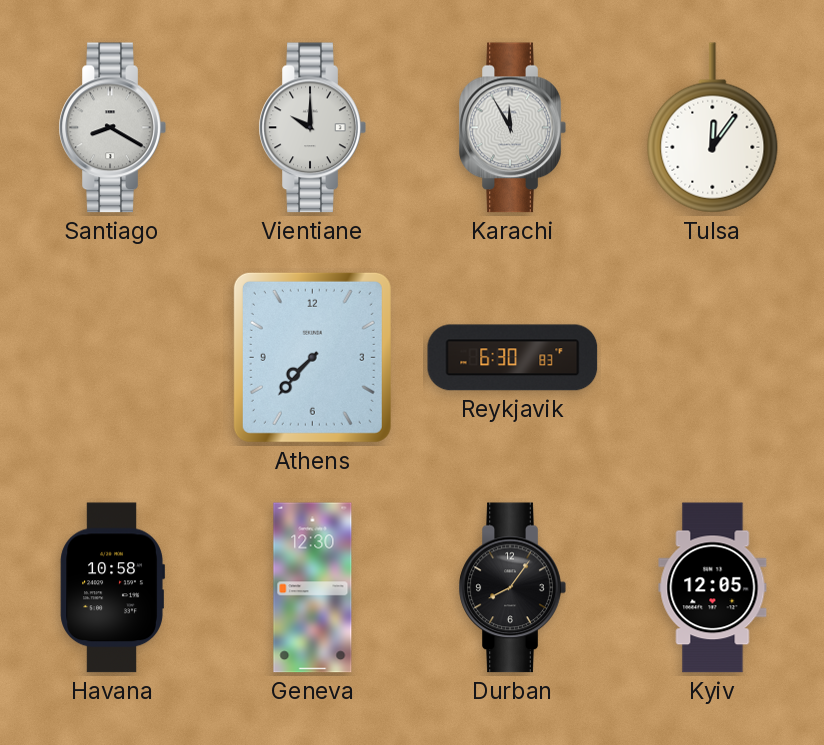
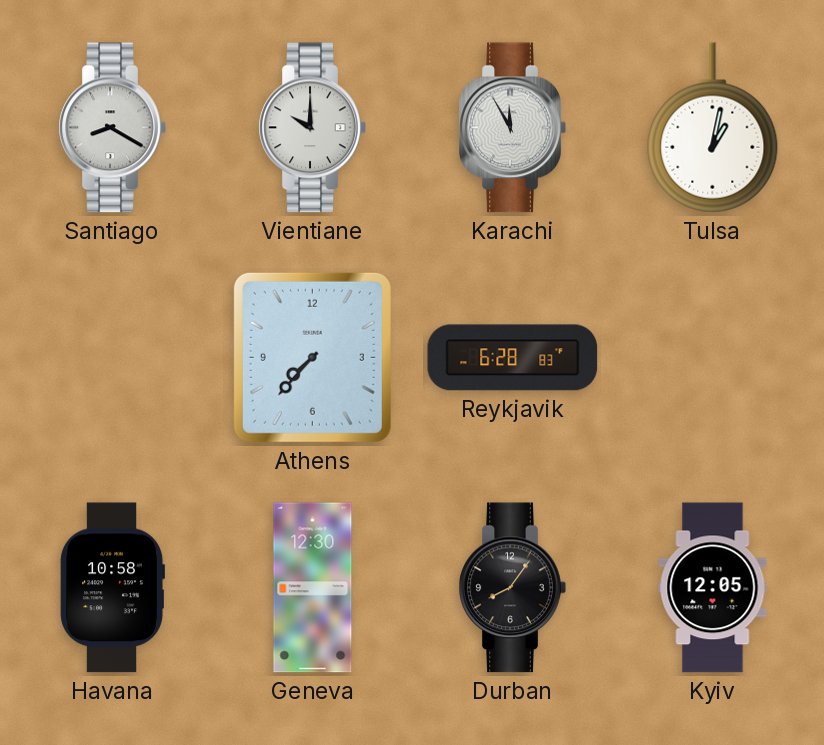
Tulsa: 12:06 -> 1:02
Reykjavik: 6:30 -> 6:28
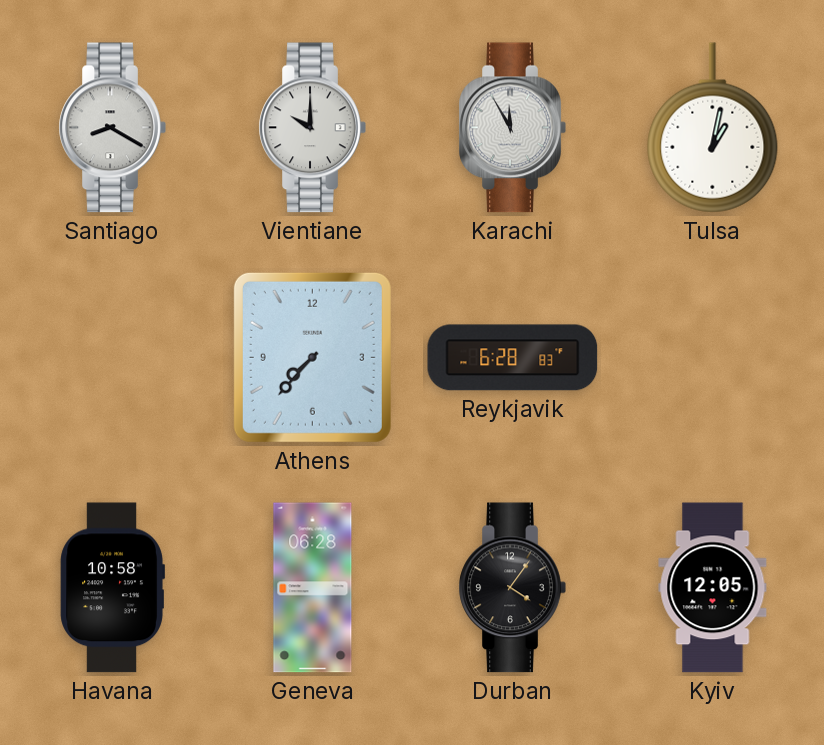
Geneva: 12:30 -> 06:28
Durban: 8:06 -> 4:06
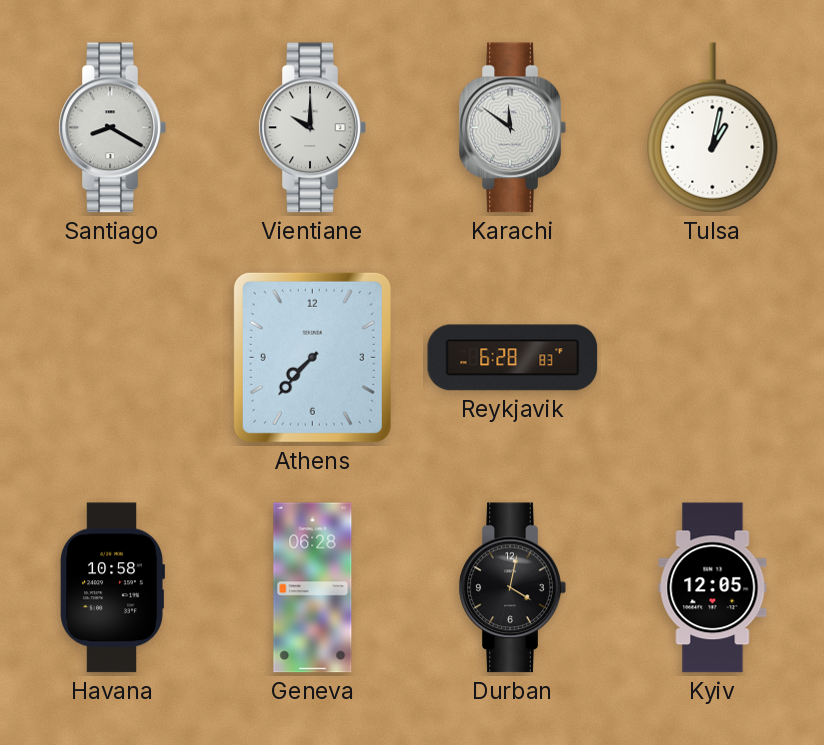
Karachi: 11:55 -> 11:51
Durban: 4:06 -> 4:02
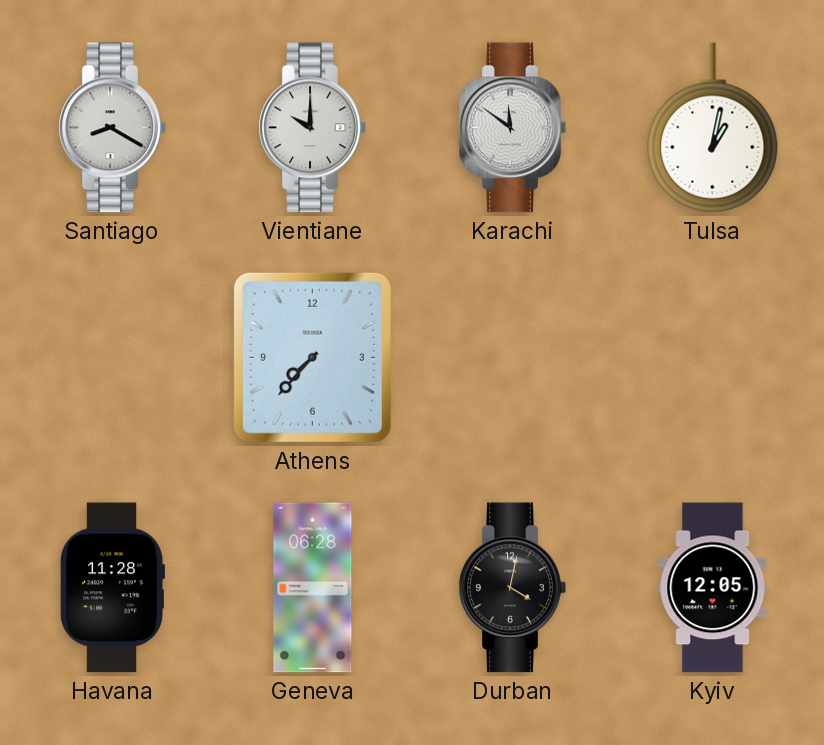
Reykjavik: 6:28 -> none
Havana: 10:58 -> 11:28
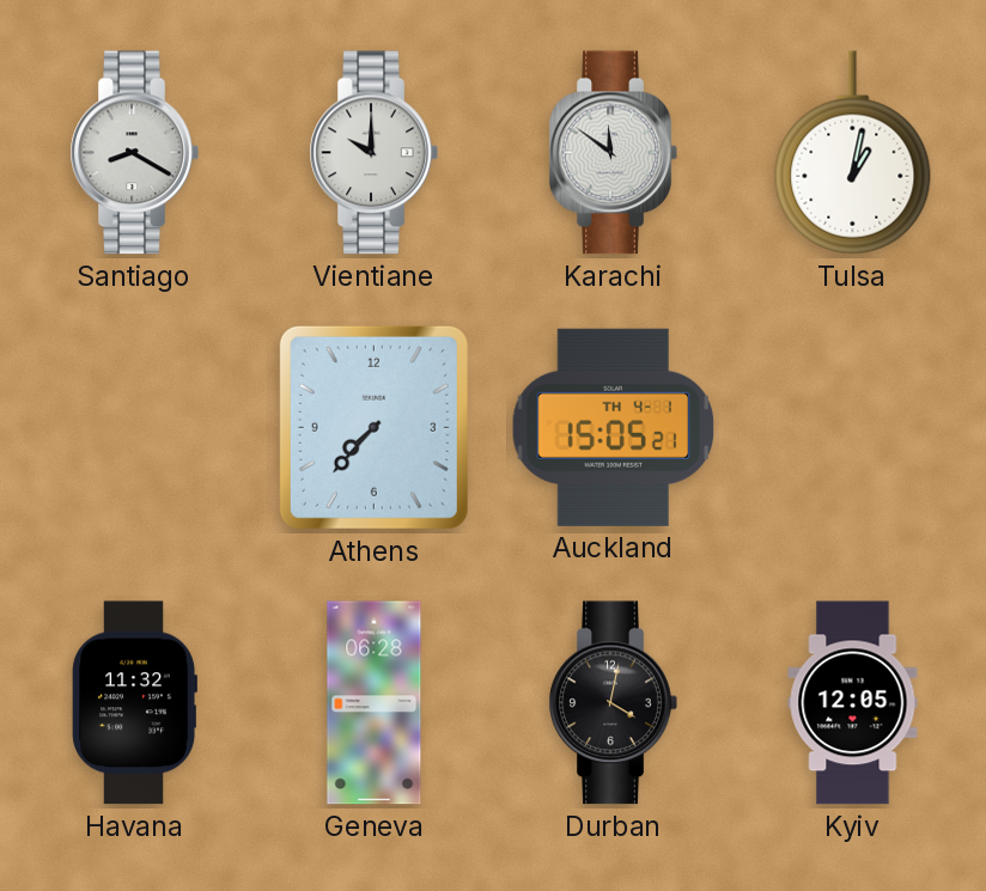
Auckland: none -> 15:05
Havana: 11:28 -> 11:32
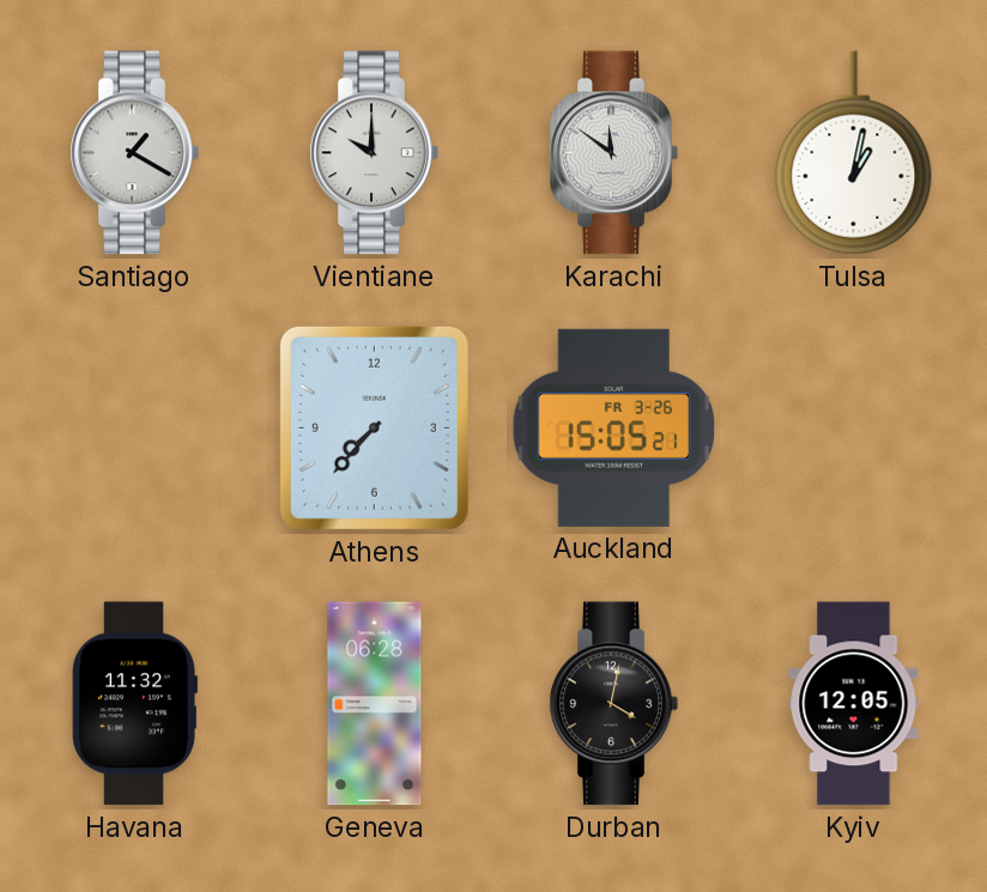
Santiago: 8:20 -> 1:20
Auckland date: TH 4-1 -> FR 3-26
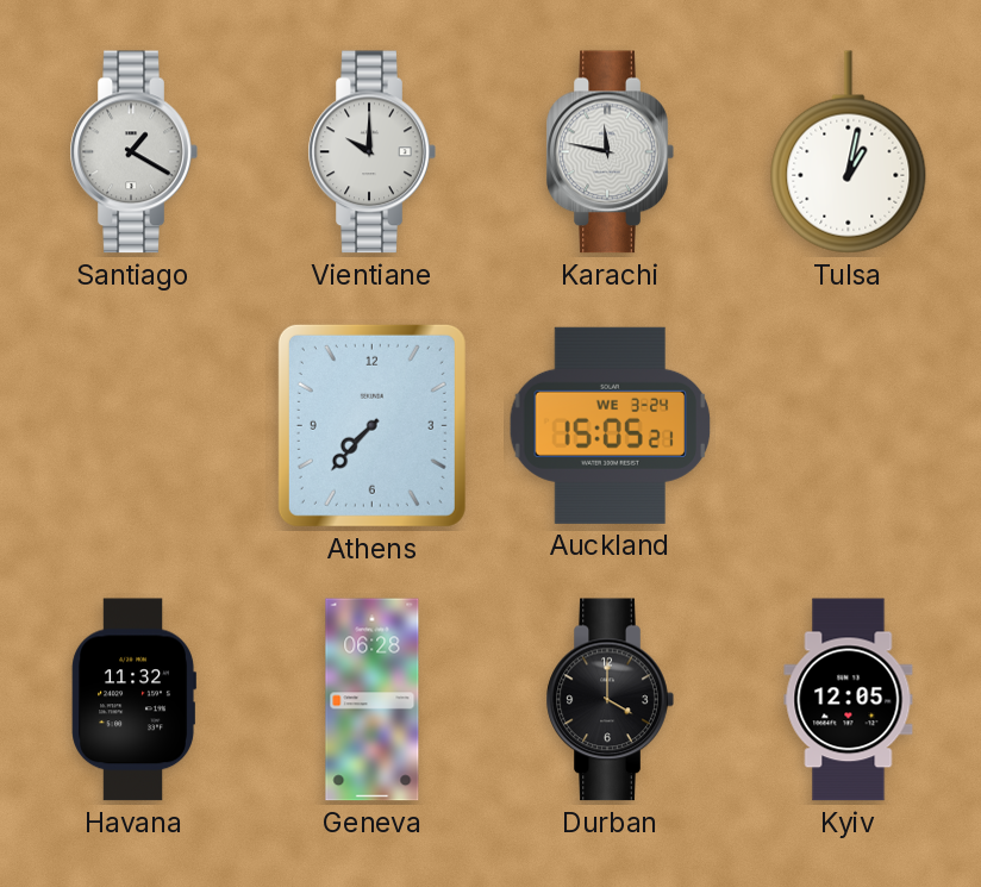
Karachi: 11:51 -> 11:47
Auckland date: FR 3-26 -> WE 3-24
Durban: 4:02 -> 4:00
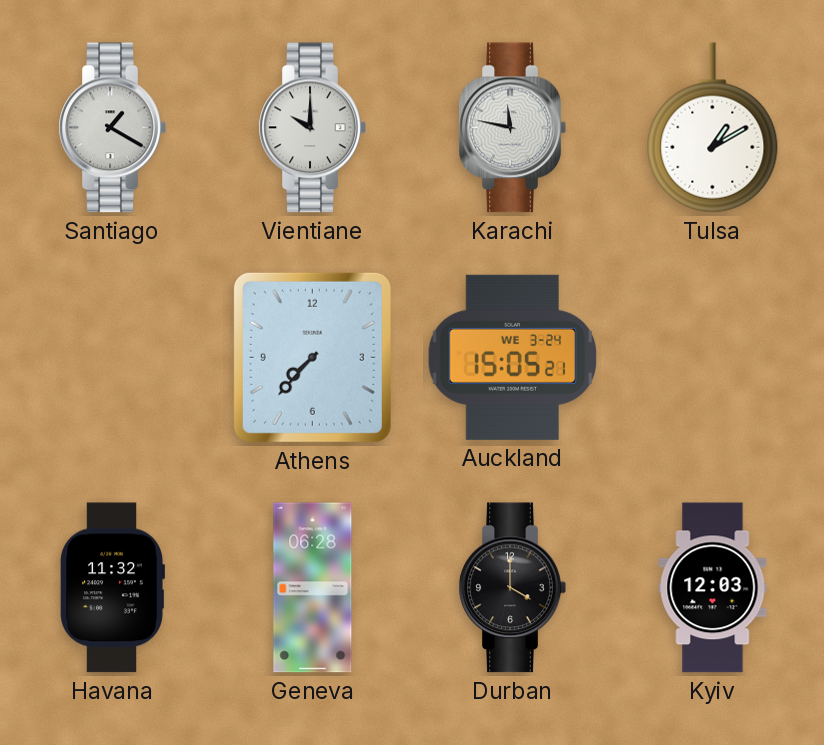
Tulsa: 1:02 -> 1:10
Kyiv: 12:05 -> 12:03
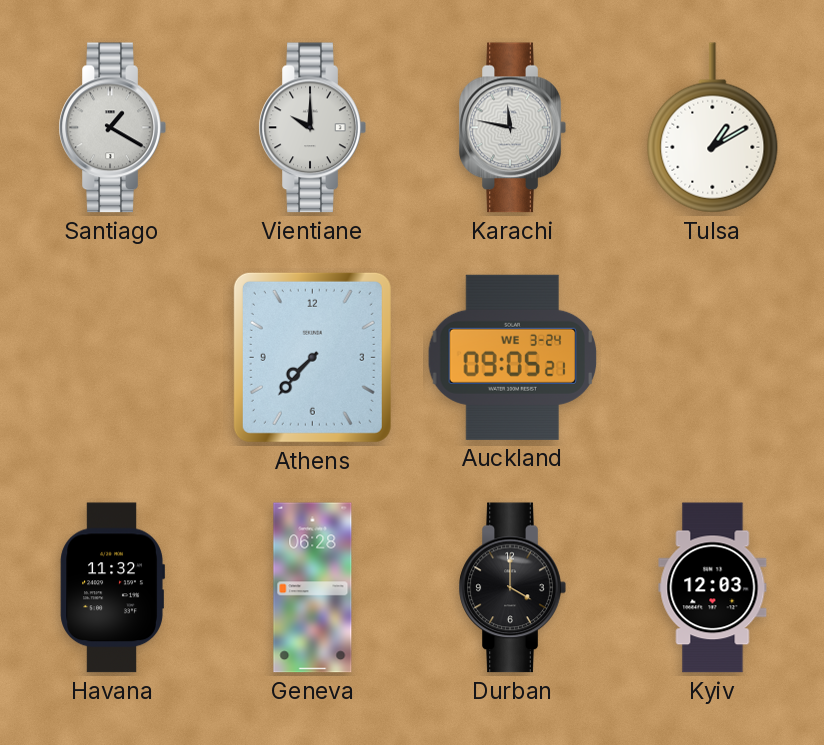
Auckland: 15:05 -> 09:05
